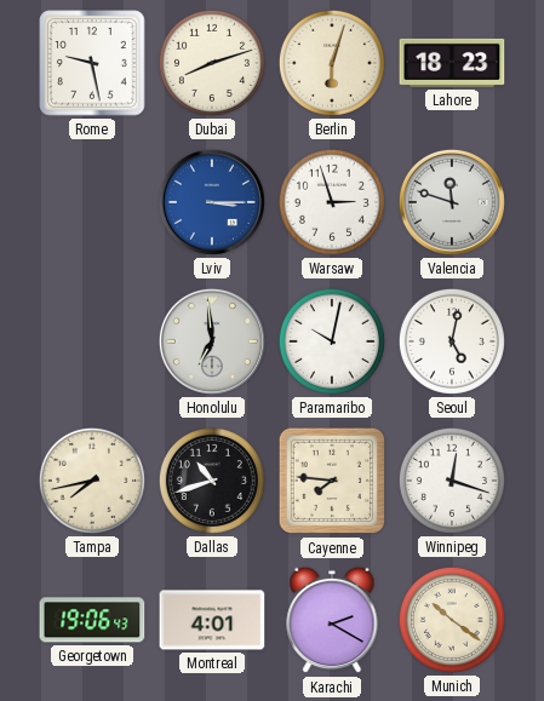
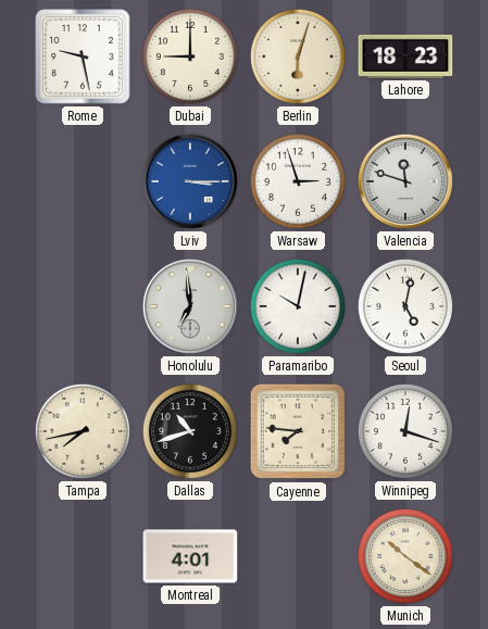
Dubai: 8:12 -> 9:00
Georgetown: 19:06 -> none
Karachi: 2:20 -> none
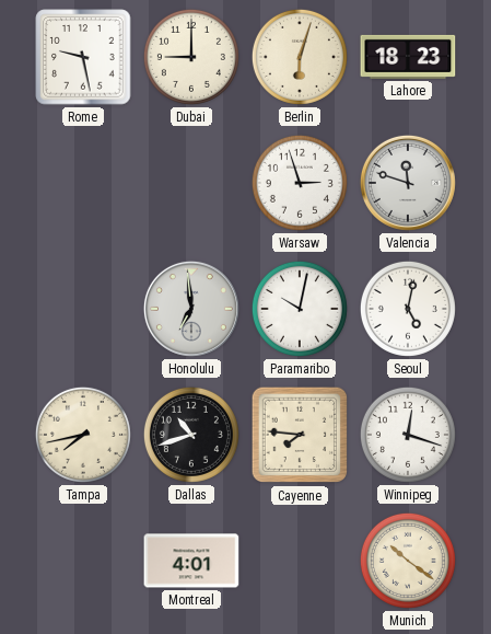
Lviv: 3:15 -> none
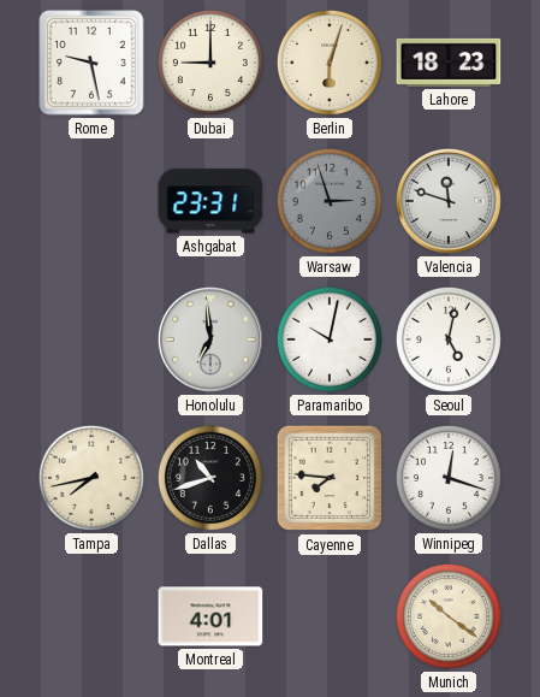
Ashgabat: none -> 23:31
Warsaw dial: white -> grey
